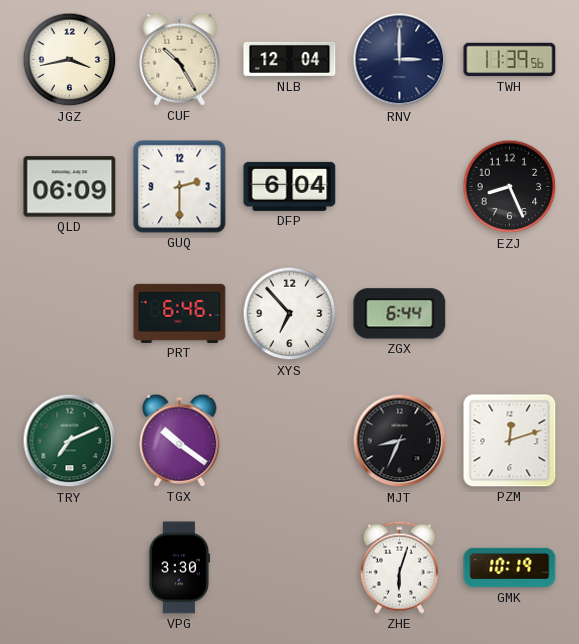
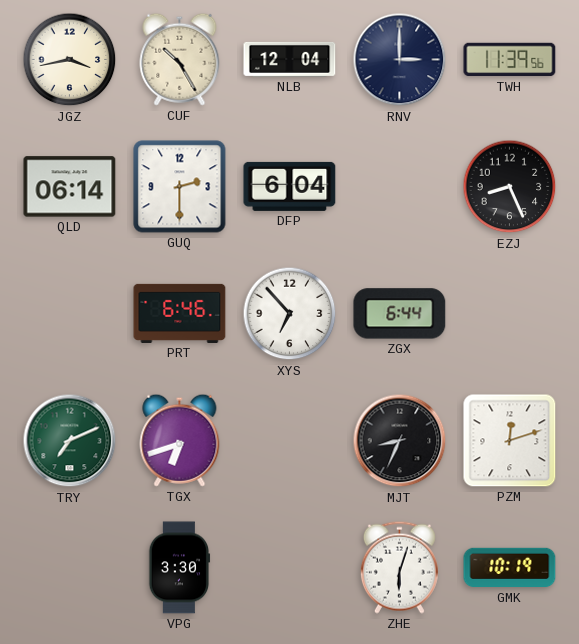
QLD: 06:09 -> 06:14
TGX: 10:21 -> 6:42
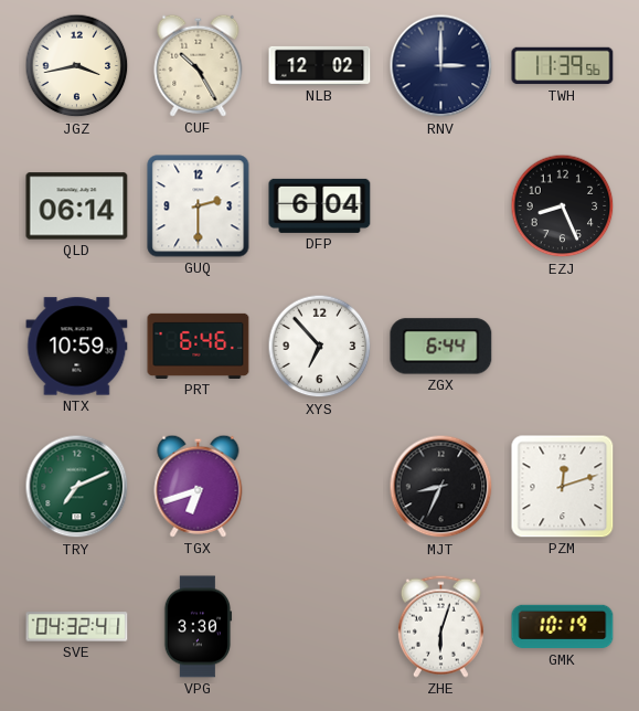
NLB: 12:04 -> 12:02
NTX: none -> 10:59
SVE: none -> 04:32
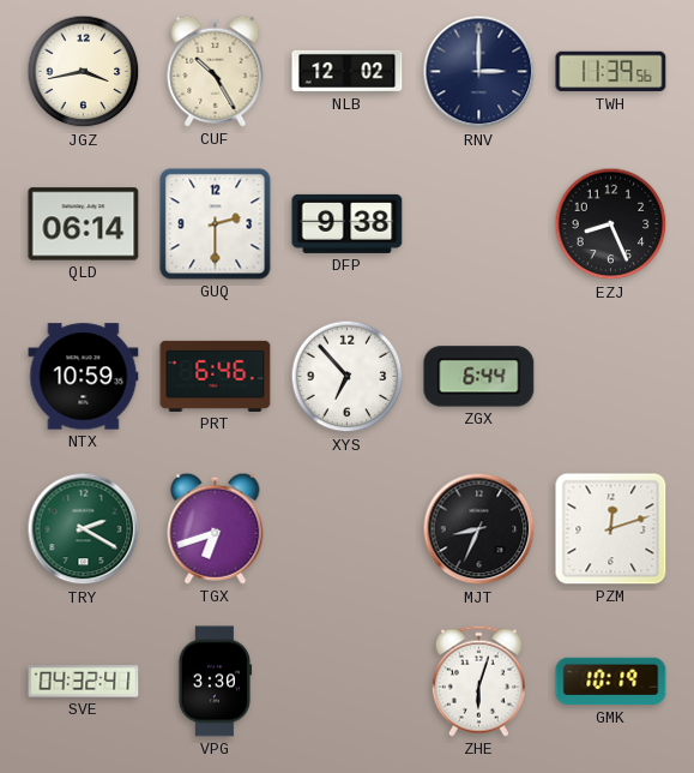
DFP: 6:04 -> 9:38
TRY: 7:11 -> 2:20
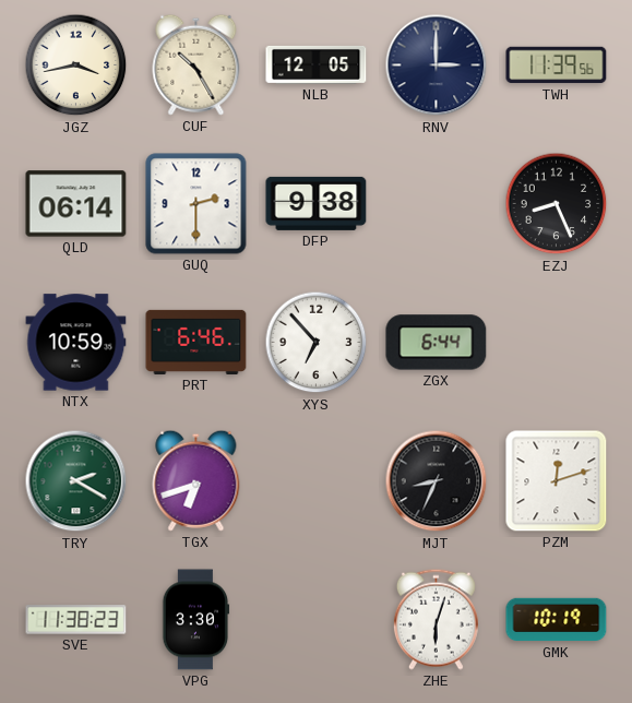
NLB: 12:02 -> 12:05
SVE: 04:32 -> 11:38
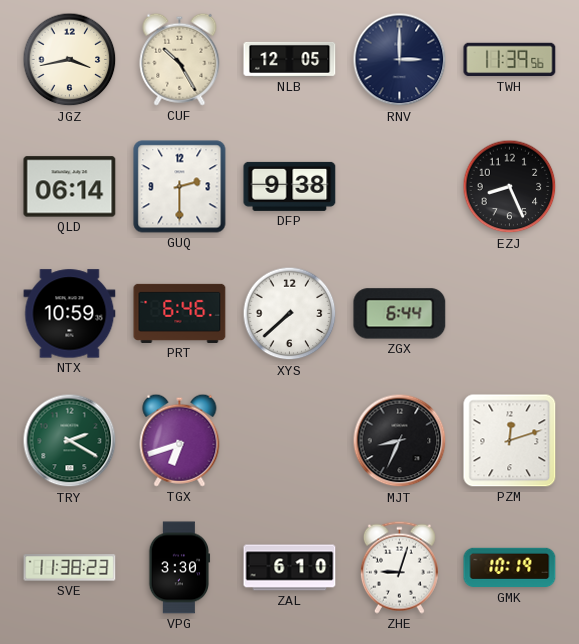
XYS: 6:53 -> 7:38
ZAL: none -> 6:10
ZHE: 6:03 -> 9:03
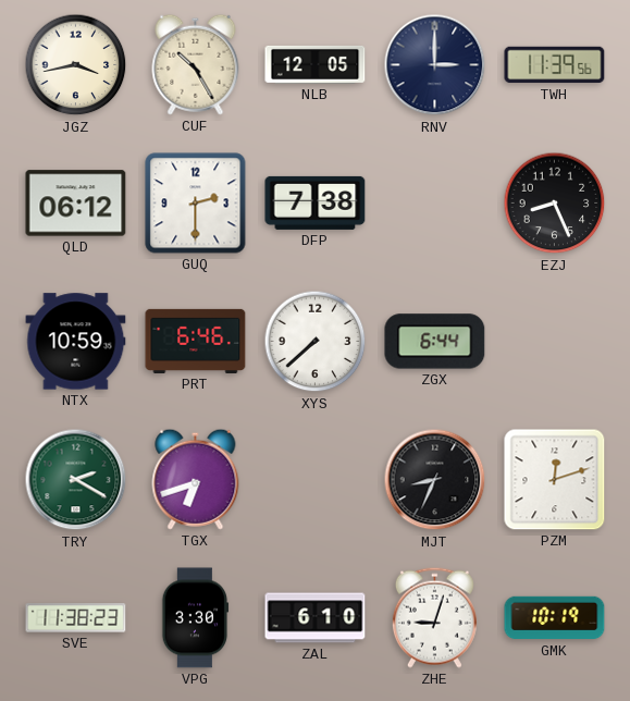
QLD: 06:14 -> 06:12
DFP: 9:38 -> 7:38
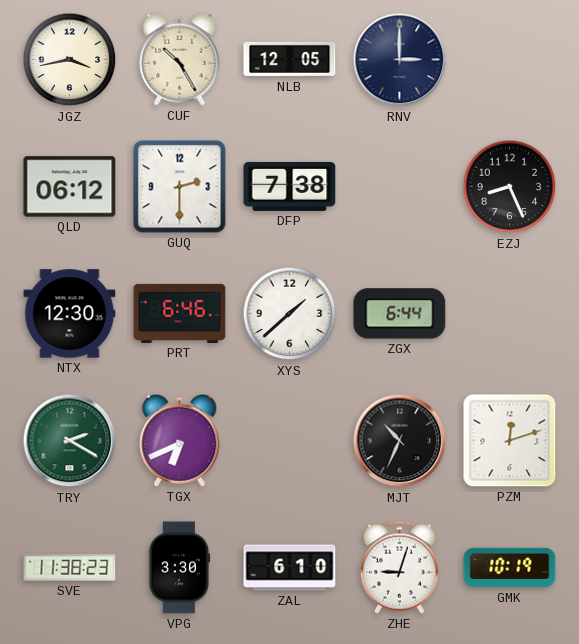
TWH: 11:39 -> none
NTX: 10:59 -> 12:30
XYS: 7:38 -> 1:38
TGX: 6:42 -> 6:41
MJT: 8:34 -> 10:34
